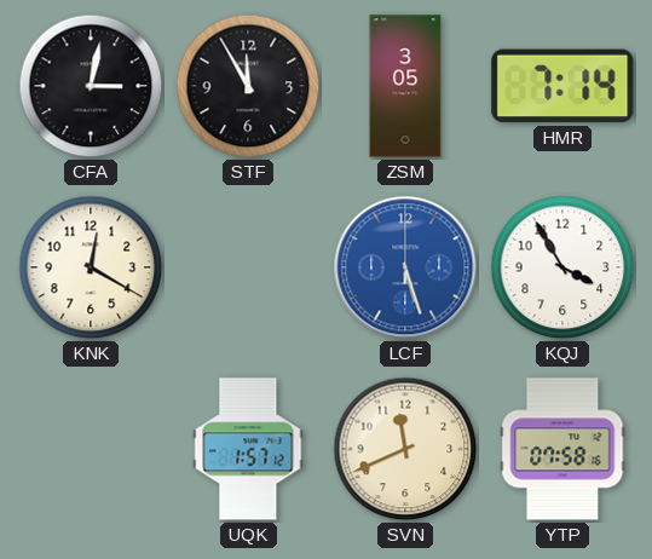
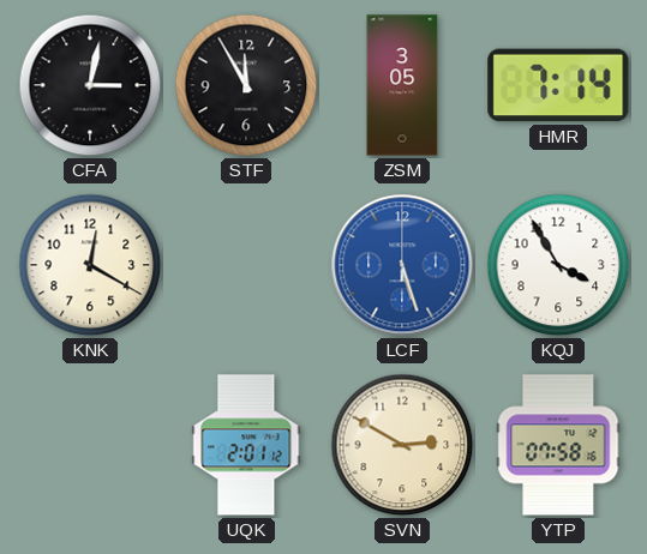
UQK: 1:57 -> 2:01
SVN: 11:41 -> 2:50
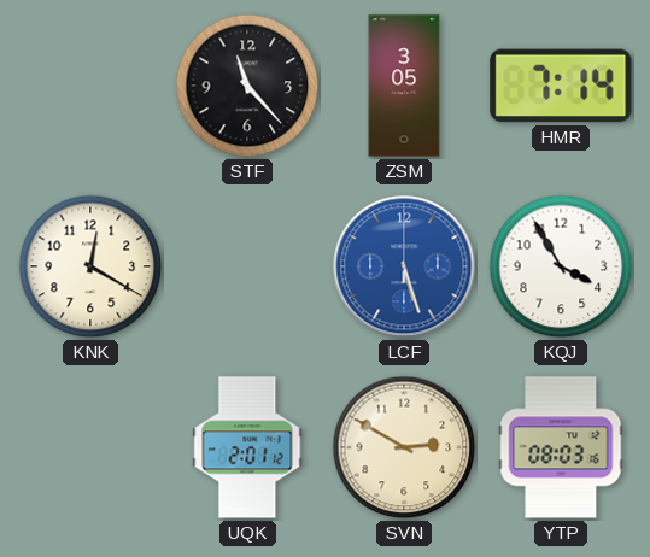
CFA: 3:02 -> none
STF: 11:55 -> 11:23
YTP: 07:58 -> 08:03
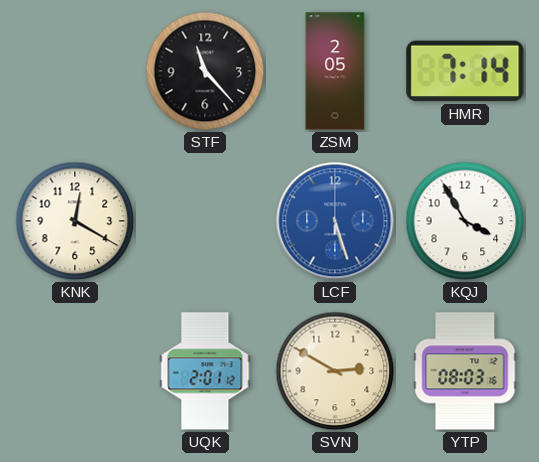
ZSM: 3:05 -> 2:05
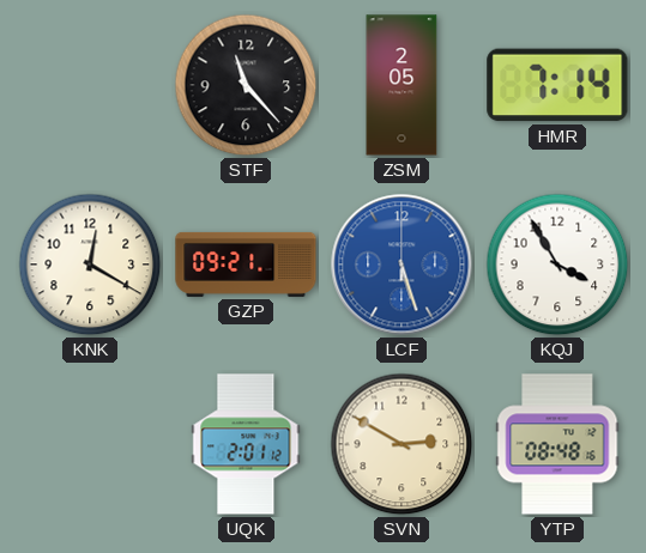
GZP: none -> 09:21
YTP: 08:03 -> 08:48
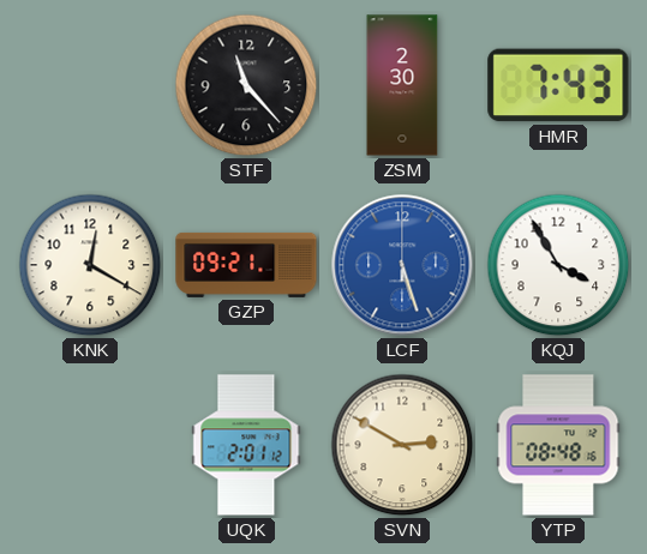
ZSM: 2:05 -> 2:30
HMR: 7:14 -> 7:43
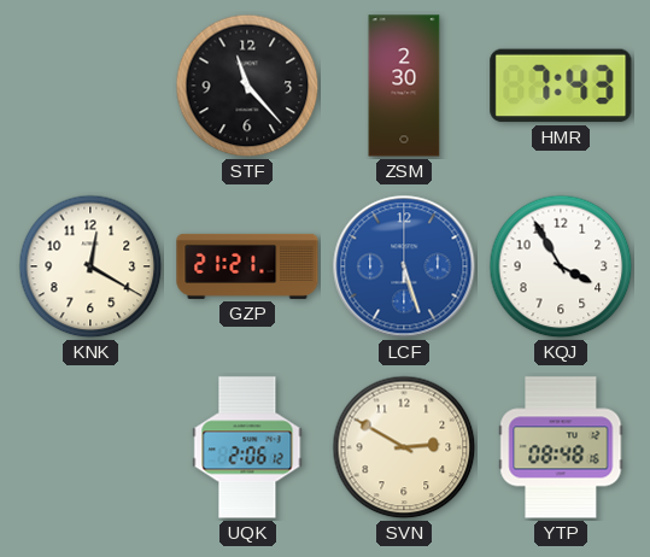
GZP: 09:21 -> 21:21
UQK: 2:01 -> 2:06
